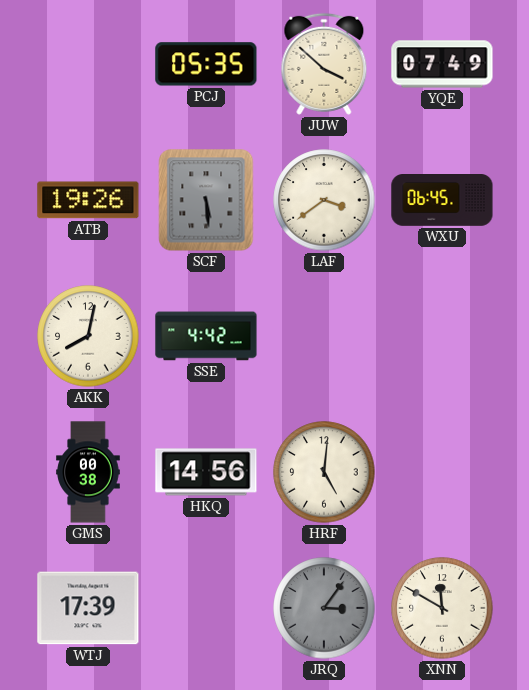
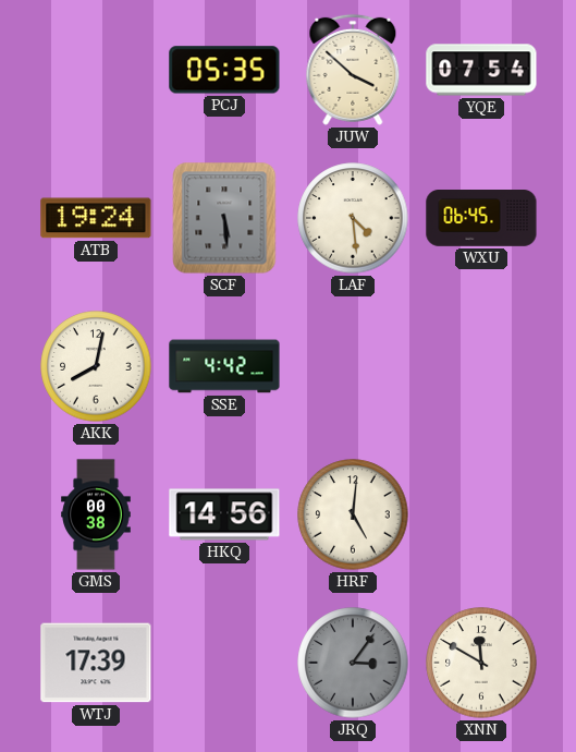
YQE: 07:49 -> 07:54
ATB: 19:26 -> 19:24
LAF: 3:39 -> 4:29
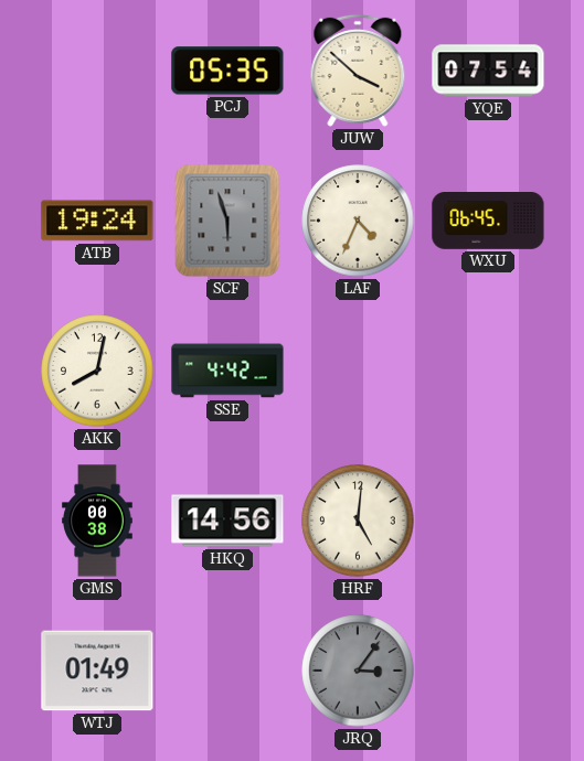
SCF: 5:29 -> 5:57
LAF: 4:29 -> 4:34
WTJ: 17:39 -> 01:49
XNN: 11:50 -> none
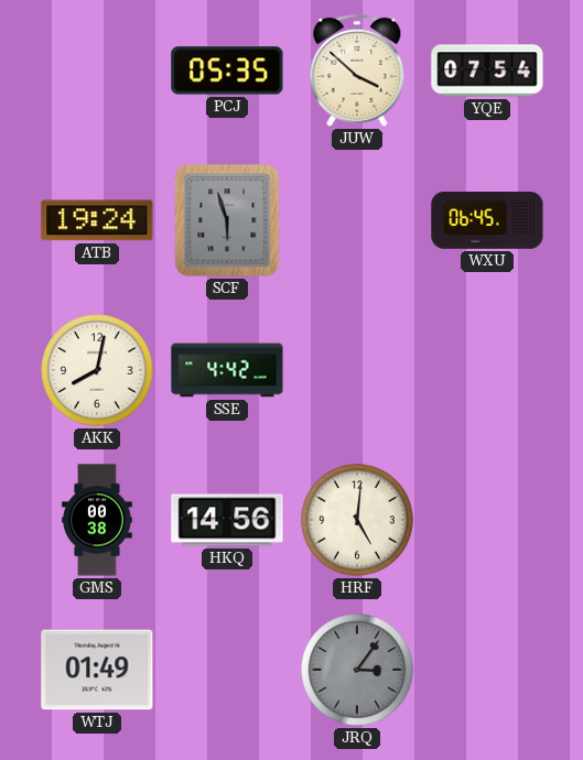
LAF: 4:34 -> none
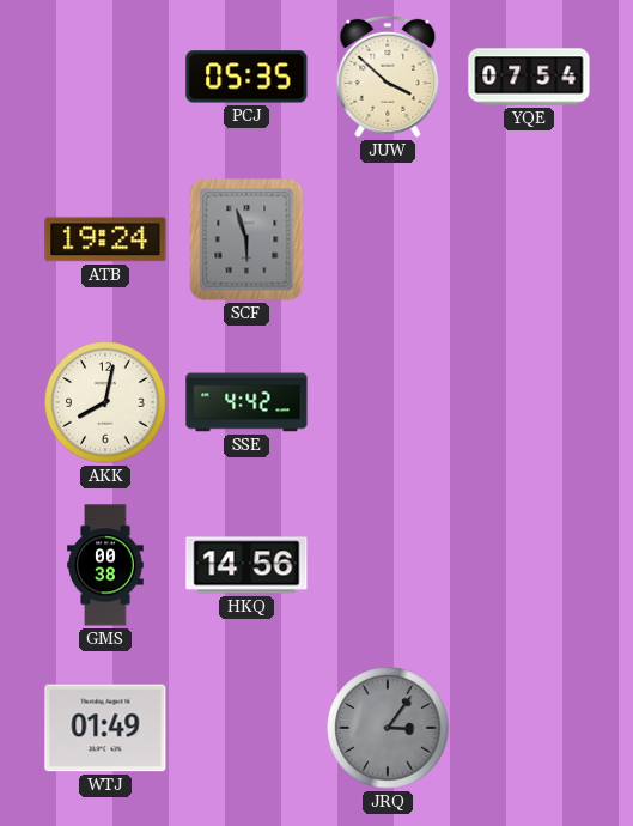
WXU: 06:45 -> none
HRF: 5:01 -> none
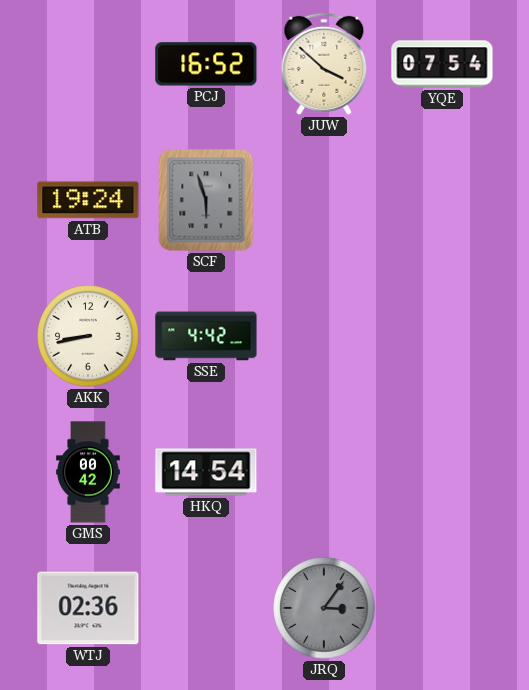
PCJ: 05:35 -> 16:52
AKK: 8:02 -> 8:43
GMS: 00:38 -> 00:42
HKQ: 14:56 -> 14:54
WTJ: 01:49 -> 02:36
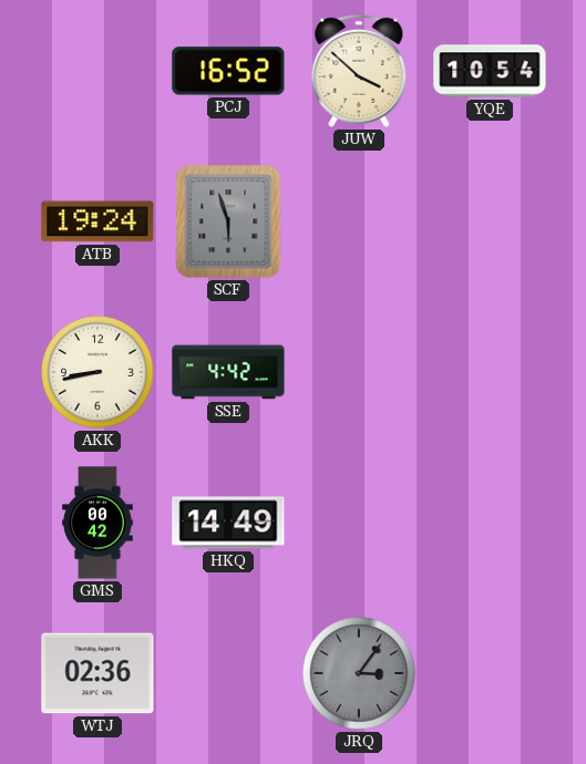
YQE: 07:54 -> 10:54
HKQ: 14:54 -> 14:49
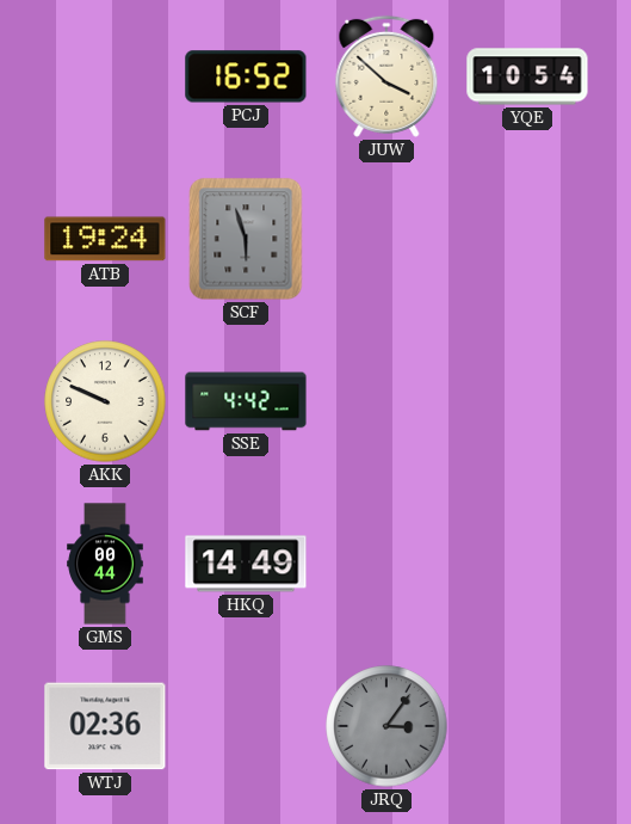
AKK: 8:43 -> 9:49
GMS: 00:42 -> 00:44
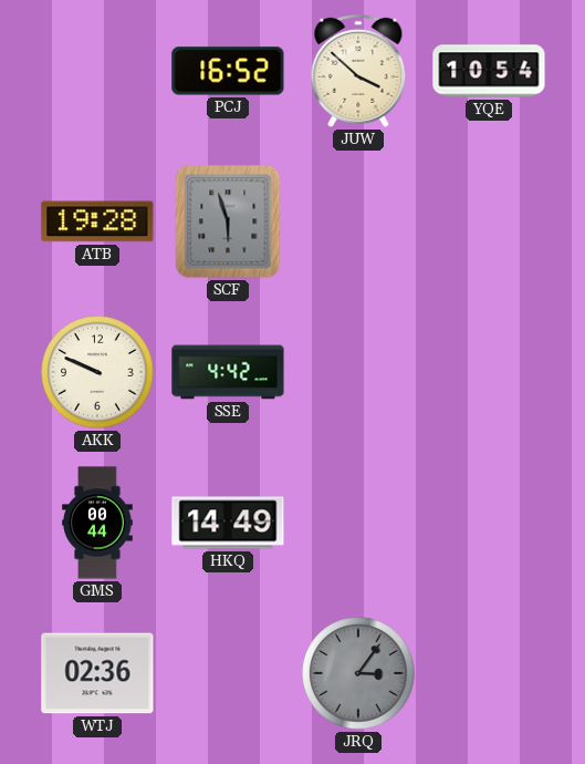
ATB: 19:24 -> 19:28
